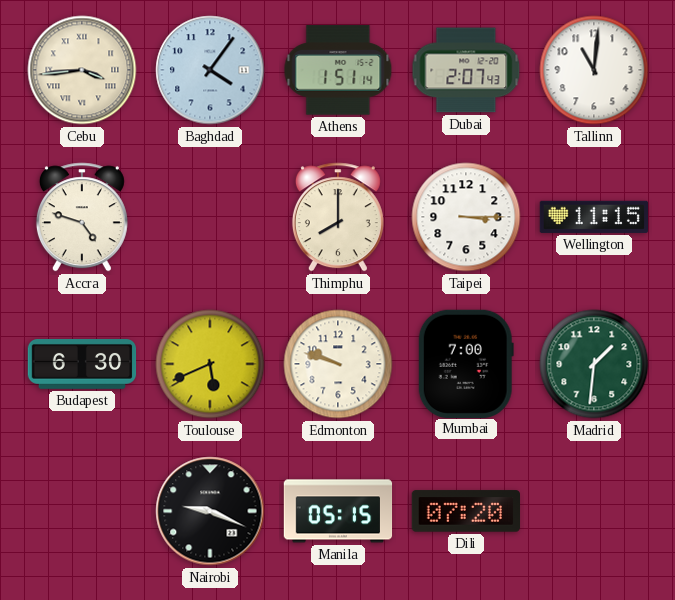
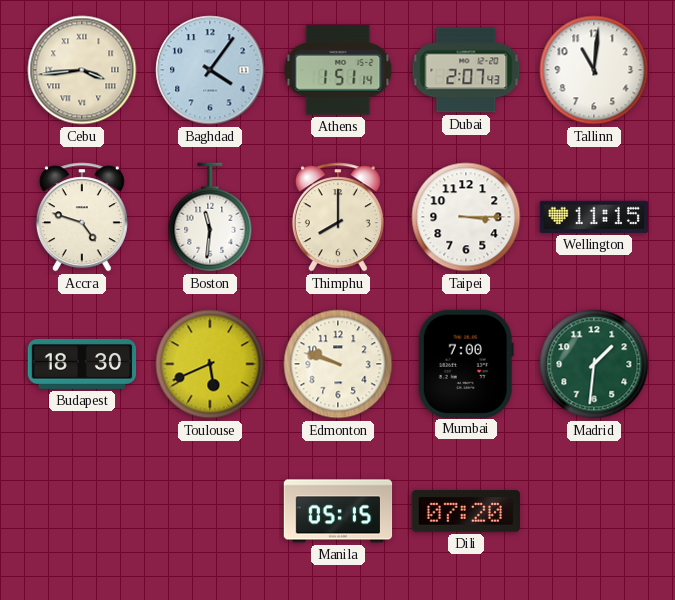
Boston: none -> 11:31
Budapest: 6:30 -> 18:30
Nairobi: 9:19 -> none
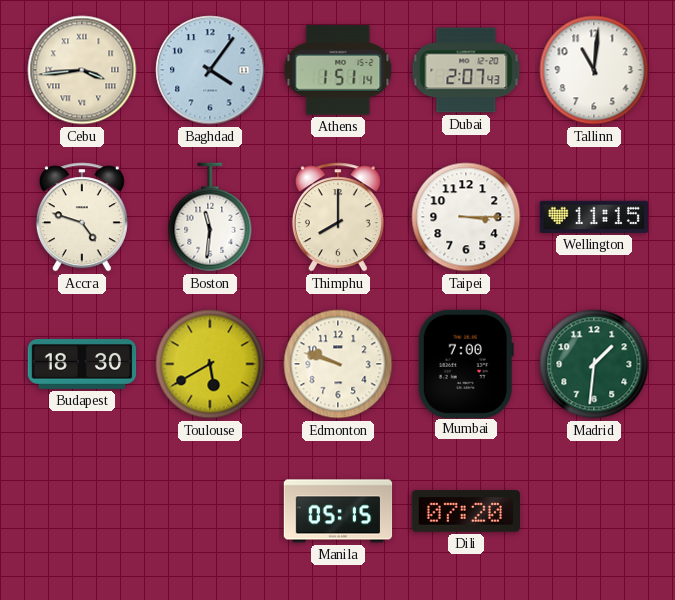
Toulouse: 5:41 -> 5:40
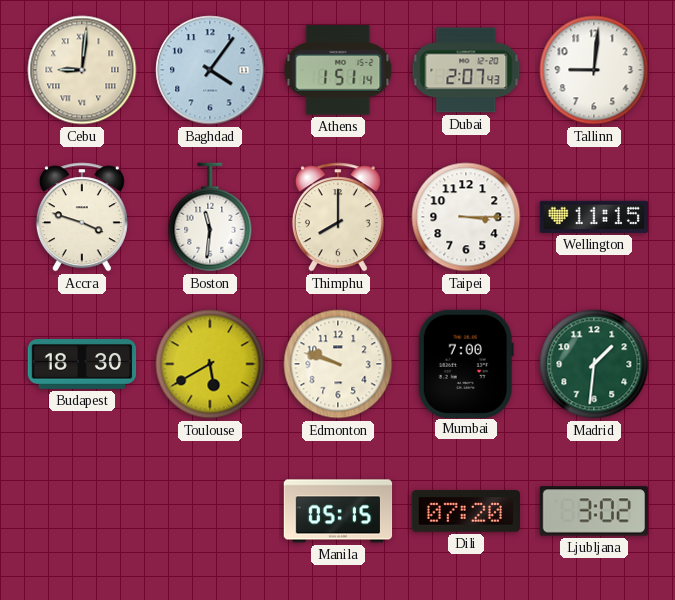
Cebu: 3:44 -> 9:01
Tallinn: 11:01 -> 9:01
Accra: 4:48 -> 3:48
Ljubljana: none -> 3:02
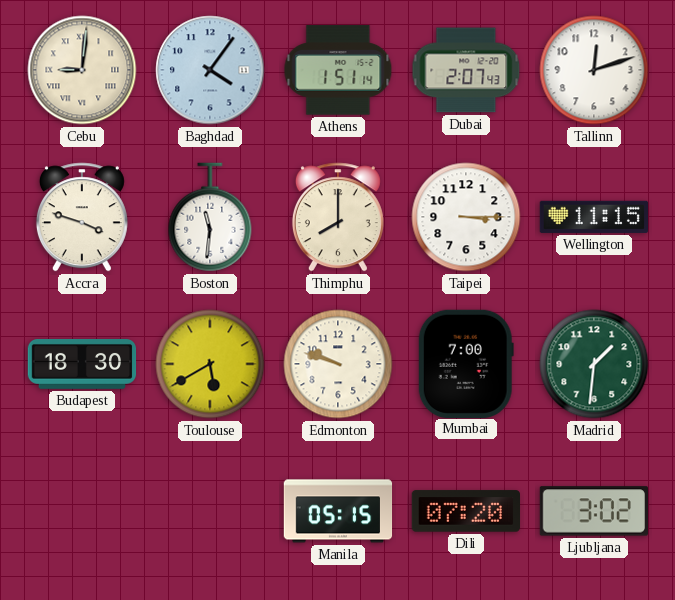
Tallinn: 9:01 -> 12:12
